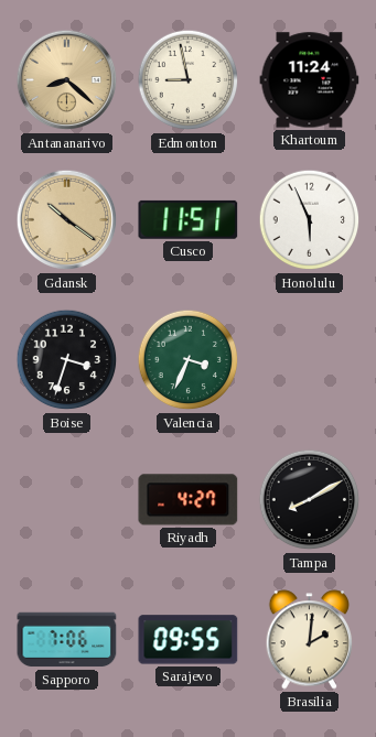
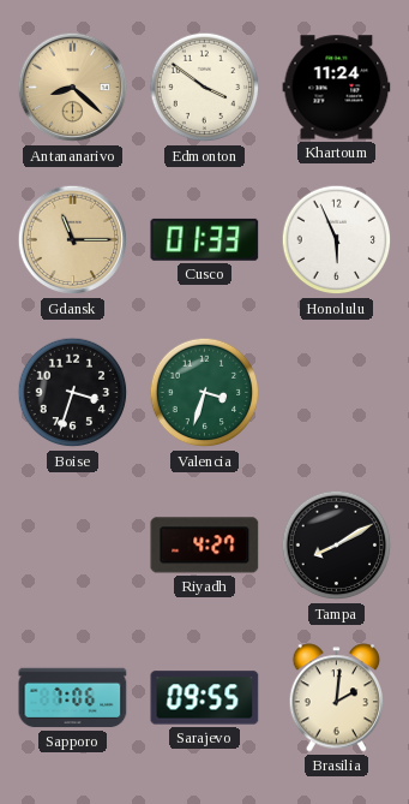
Edmonton: 8:58 -> 3:51
Gdansk: 10:21 -> 11:15
Cusco: 11:51 -> 01:33
Valencia: 3:34 -> 3:33
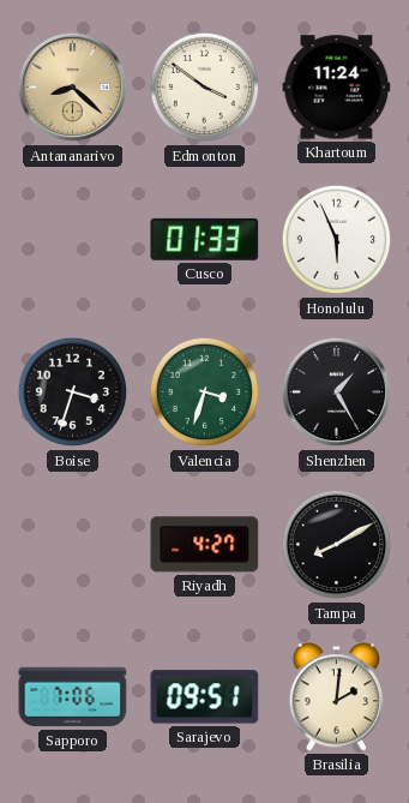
Gdansk: 11:15 -> none
Shenzhen: none -> 1:25
Sarajevo: 09:55 -> 09:51
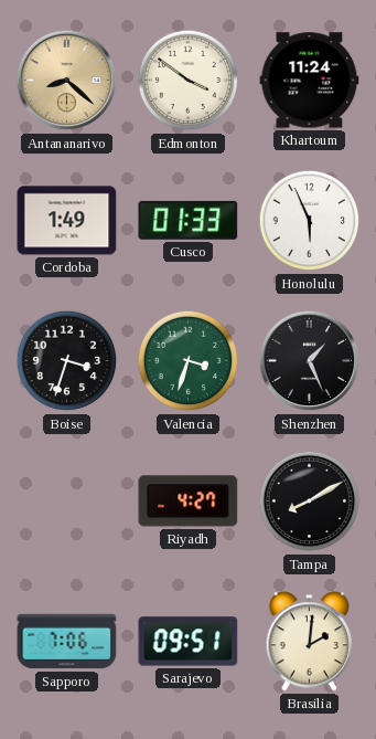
Cordoba: none -> 1:49
Shenzhen: 1:25 -> 1:26
